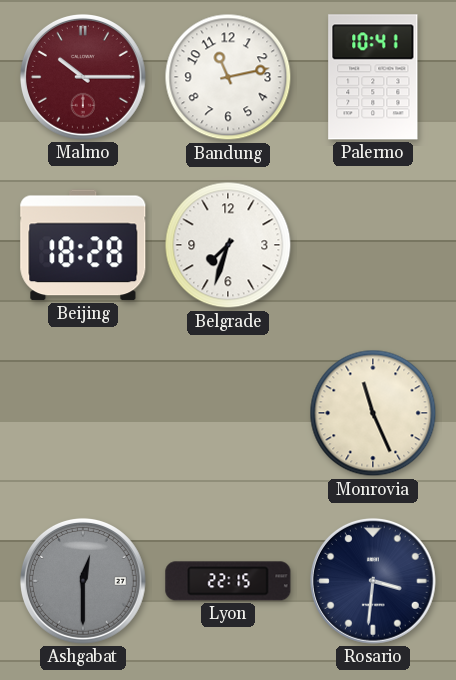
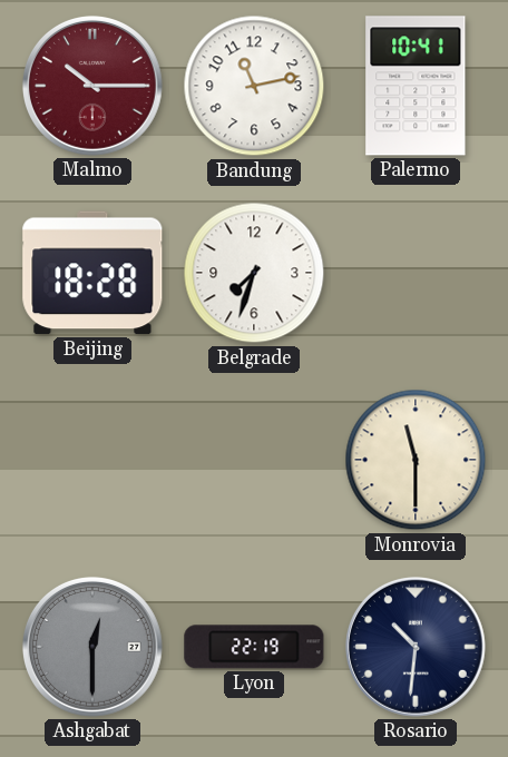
Monrovia: 11:26 -> 11:30
Lyon: 22:15 -> 22:19
Rosario: 3:31 -> 10:31
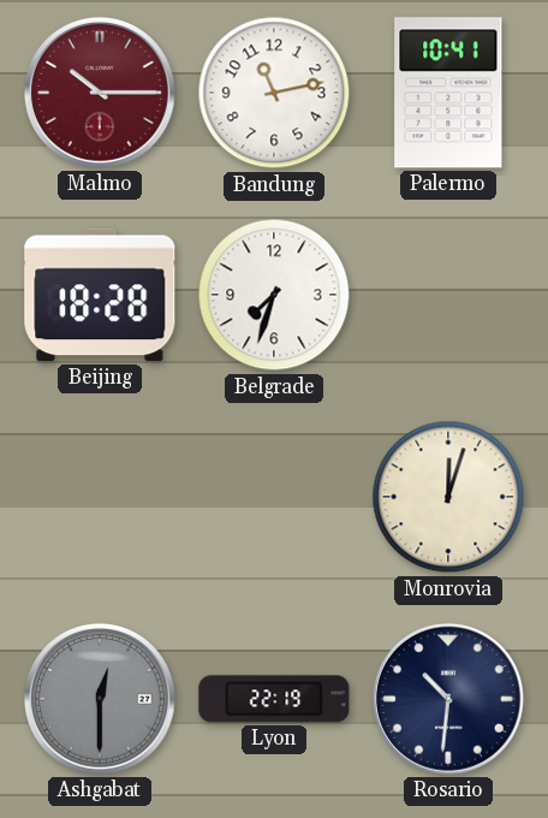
Monrovia: 11:30 -> 12:03
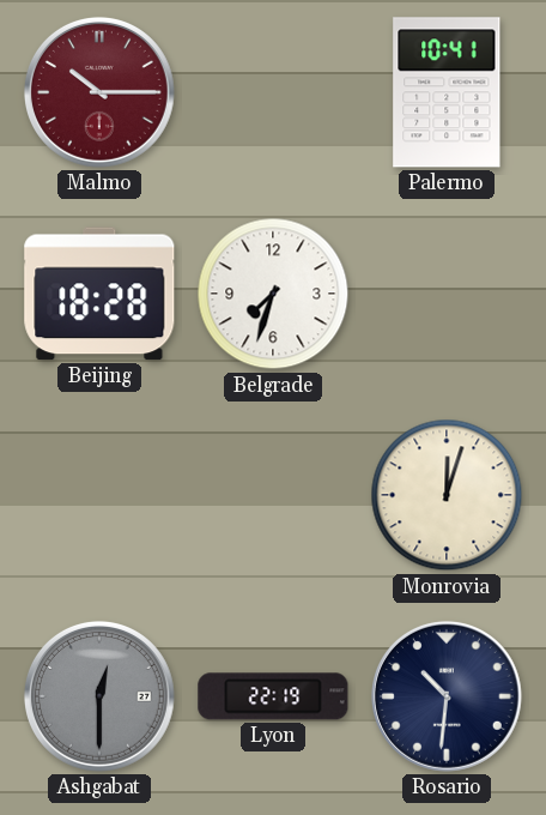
Bandung: 11:13 -> none
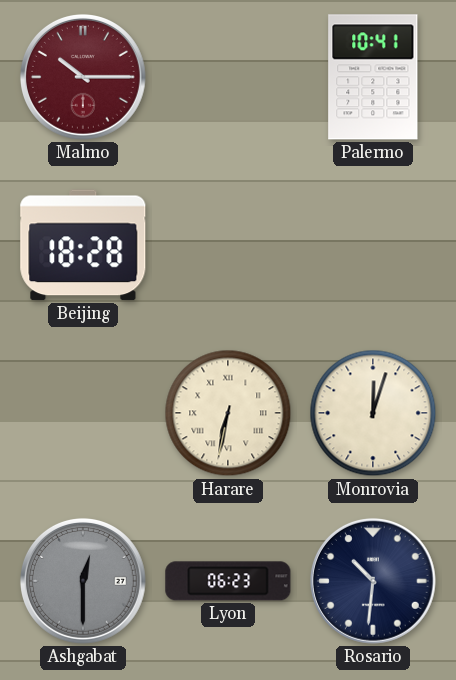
Belgrade: 7:33 -> none
Harare: none -> 6:32
Lyon: 22:19 -> 06:23
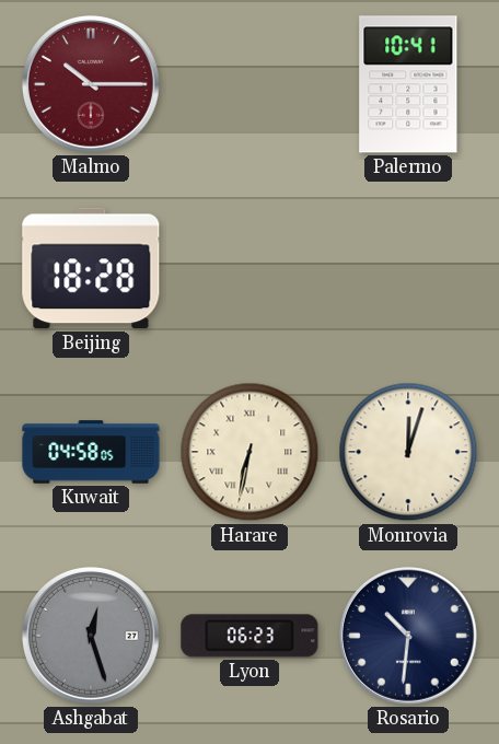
Kuwait: none -> 04:58
Ashgabat: 12:30 -> 12:27
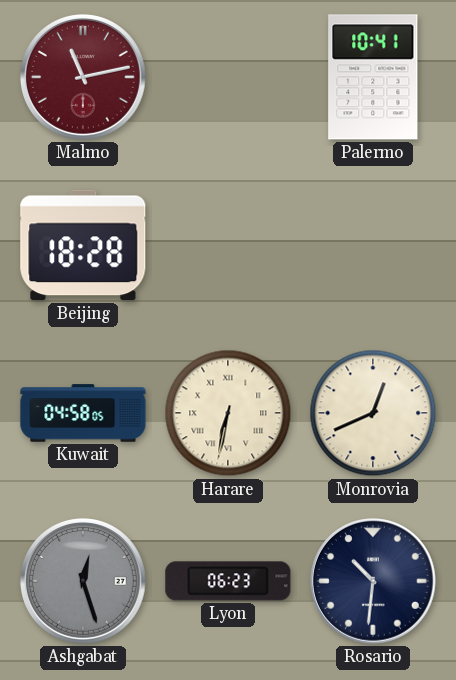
Malmo: 10:15 -> 11:13
Monrovia: 12:03 -> 12:41
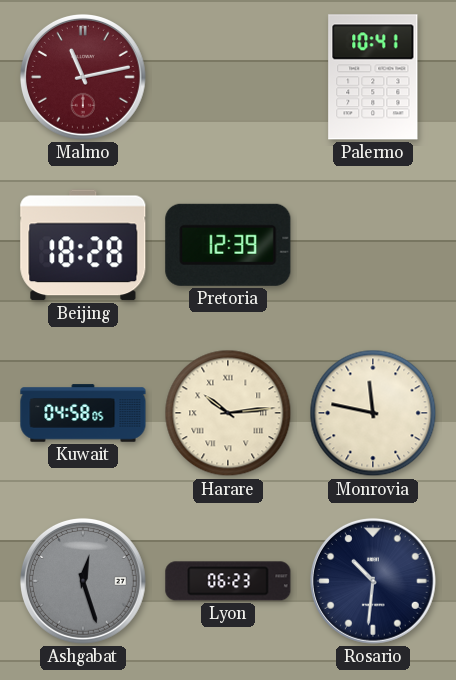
Pretoria: none -> 12:39
Harare: 6:32 -> 10:14
Monrovia: 12:41 -> 11:47
